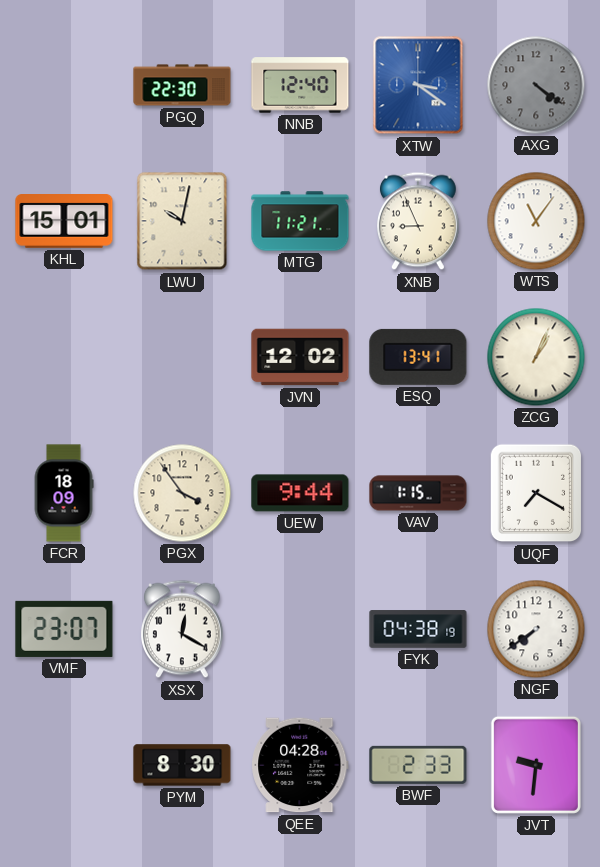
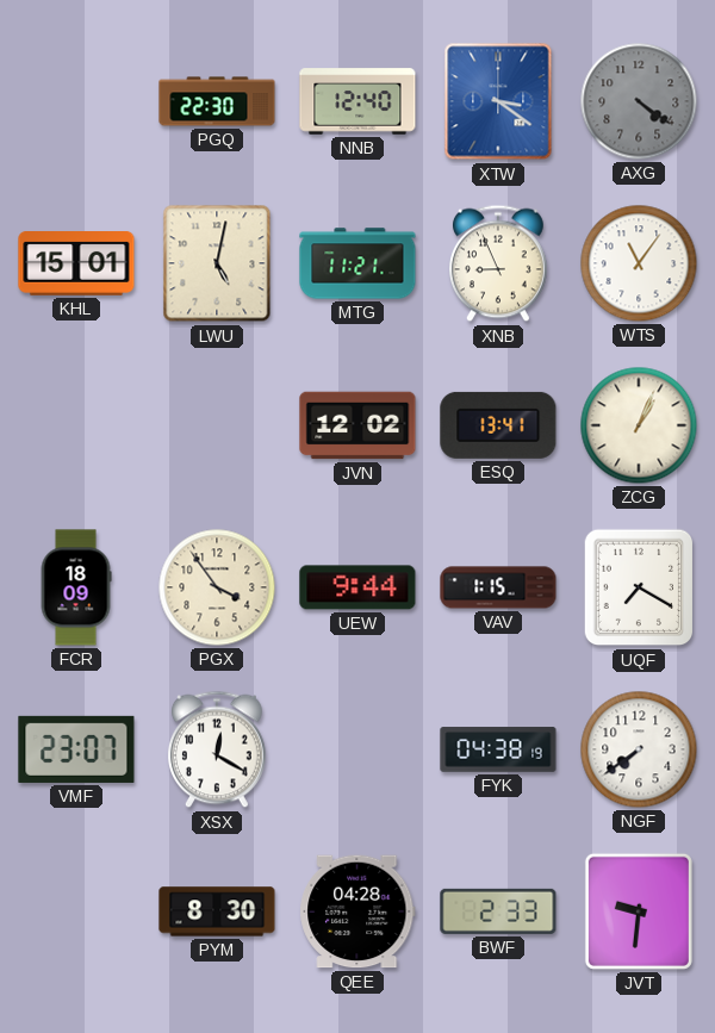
LWU: 10:02 -> 5:02
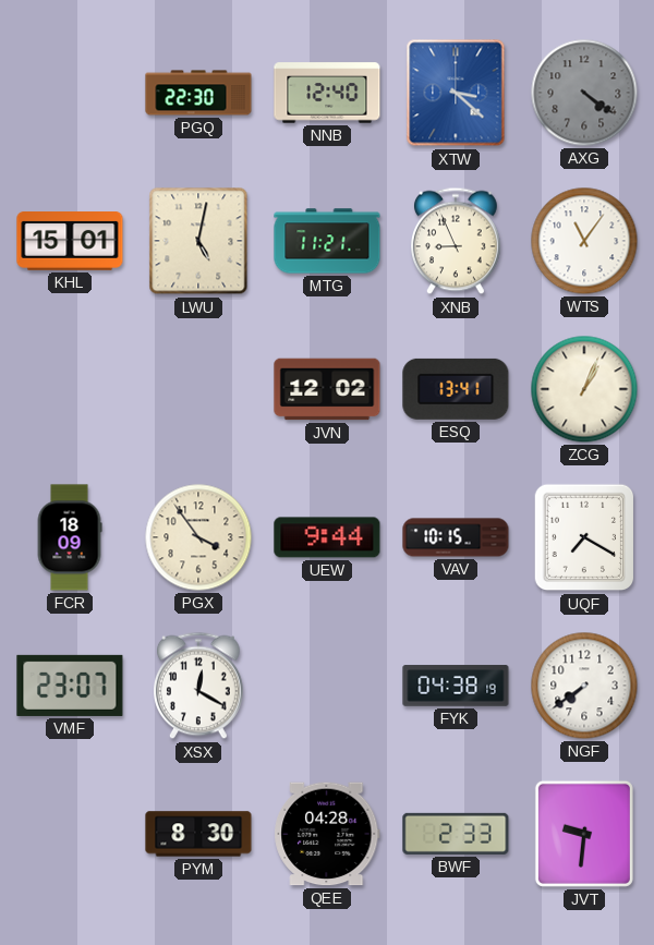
XTW: 3:21 -> 3:22
VAV: 1:15 -> 10:15
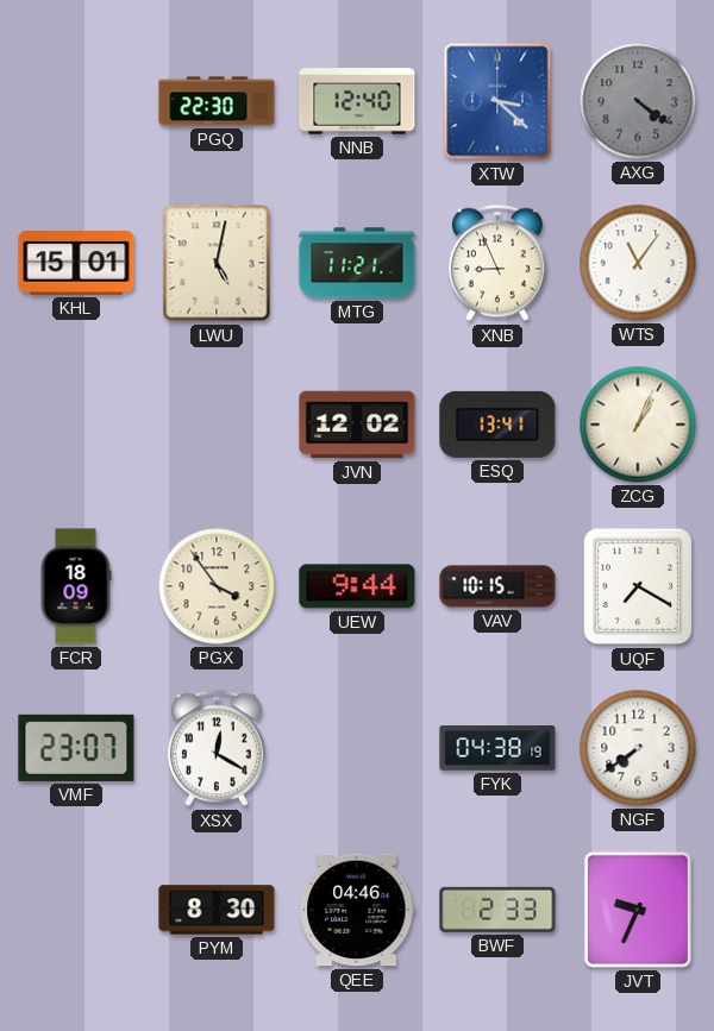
QEE: 04:28 -> 04:46
JVT: 9:31 -> 9:34
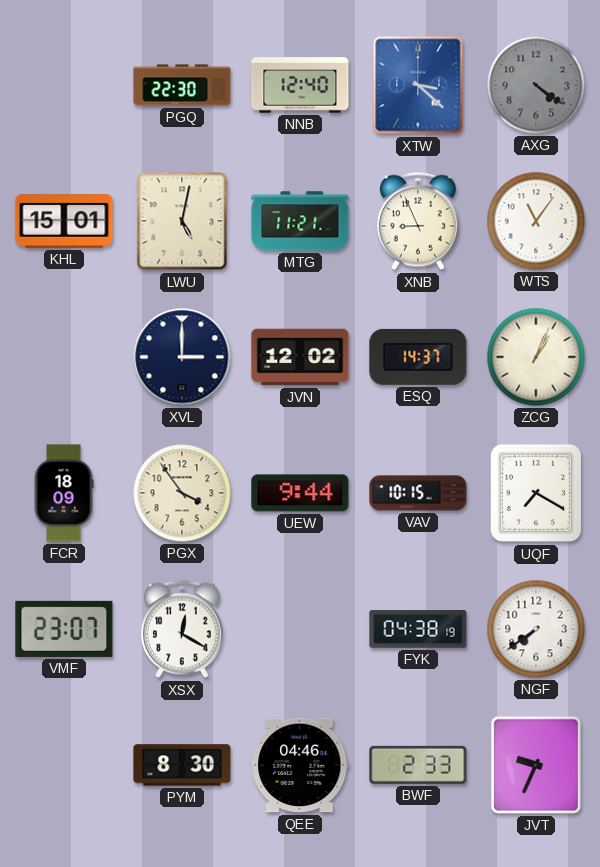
XVL: none -> 3:00
ESQ: 13:41 -> 14:37
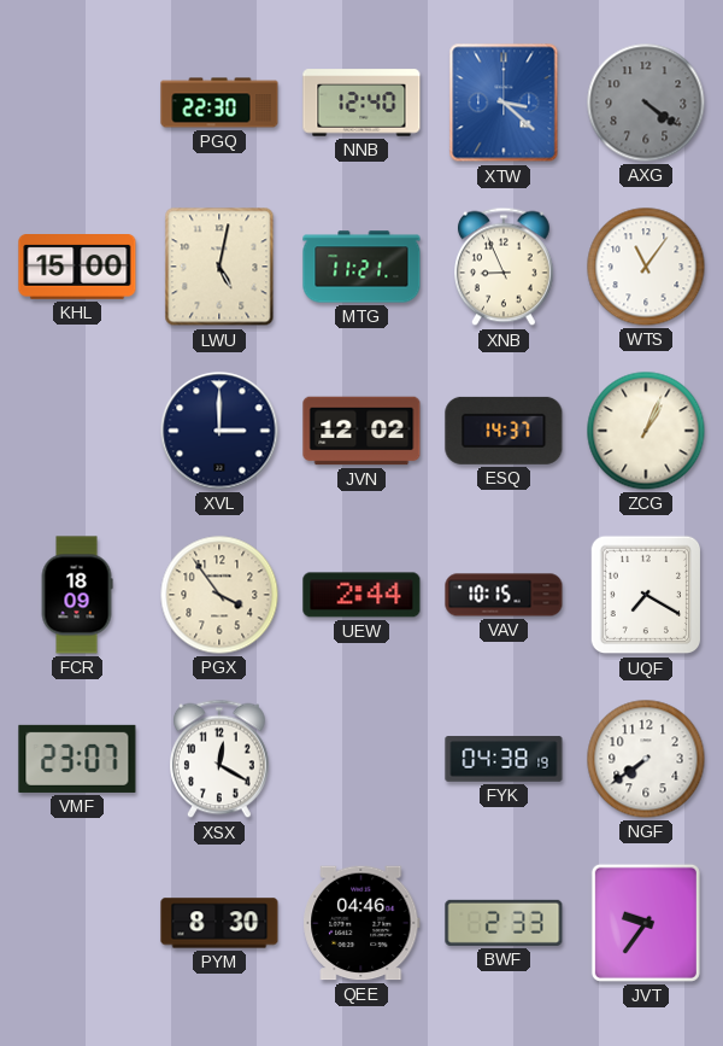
KHL: 15:01 -> 15:00
UEW: 9:44 -> 2:44
JVT: 9:34 -> 9:36
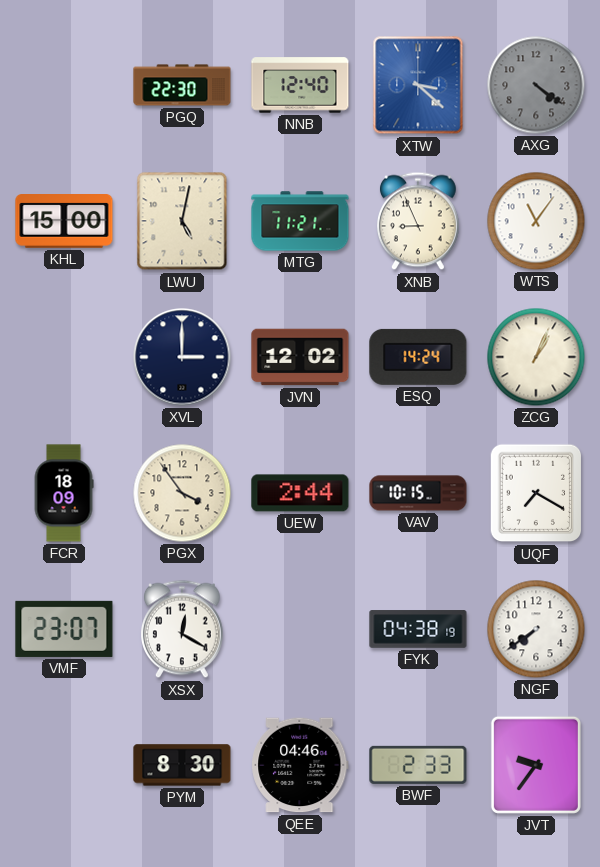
ESQ: 14:37 -> 14:24
